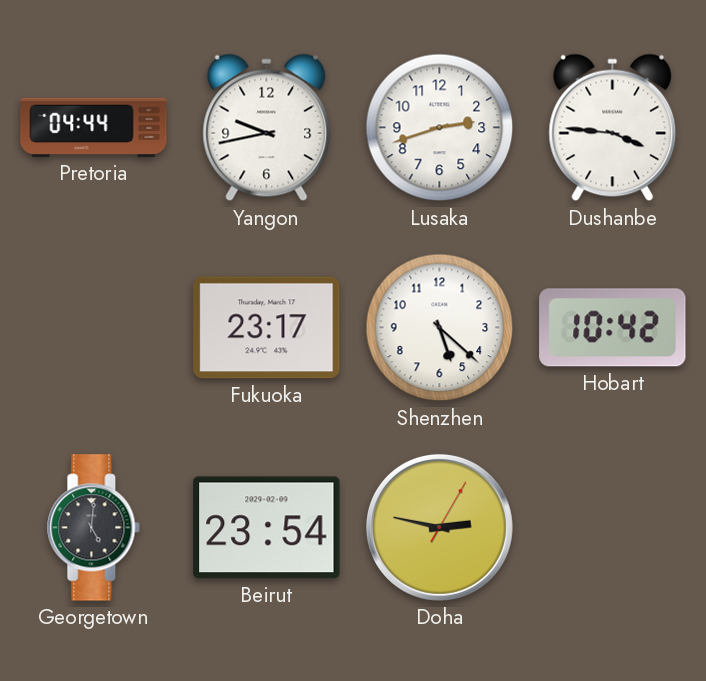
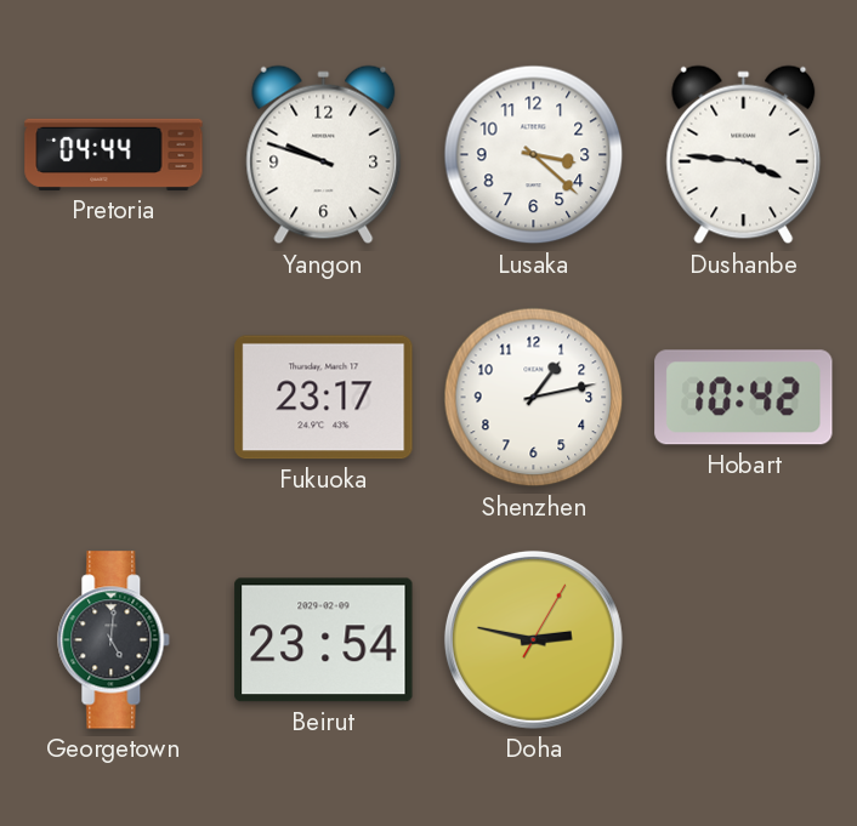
Yangon: 9:43 -> 9:48
Lusaka: 2:42 -> 3:22
Shenzhen: 5:22 -> 1:13
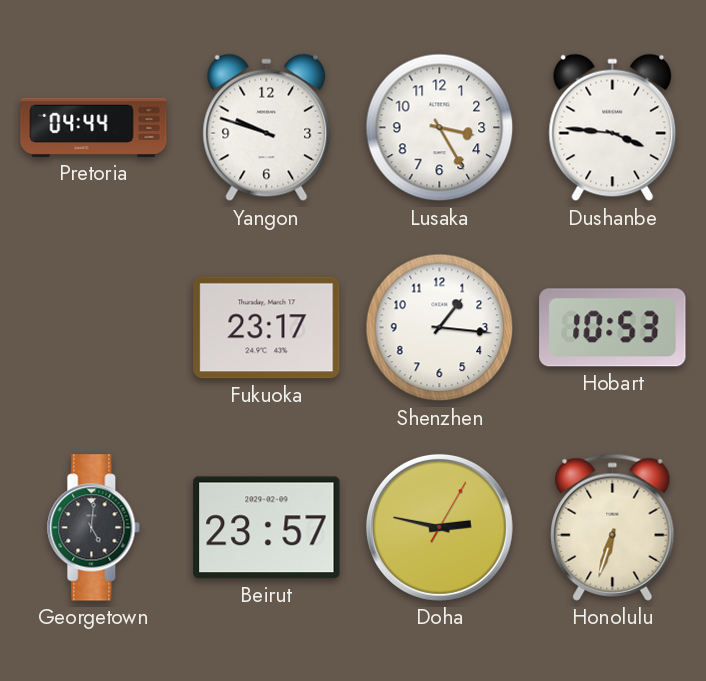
Lusaka: 3:22 -> 3:25
Shenzhen: 1:13 -> 1:16
Hobart: 10:42 -> 10:53
Beirut: 23:54 -> 23:57
Honolulu: none -> 6:33
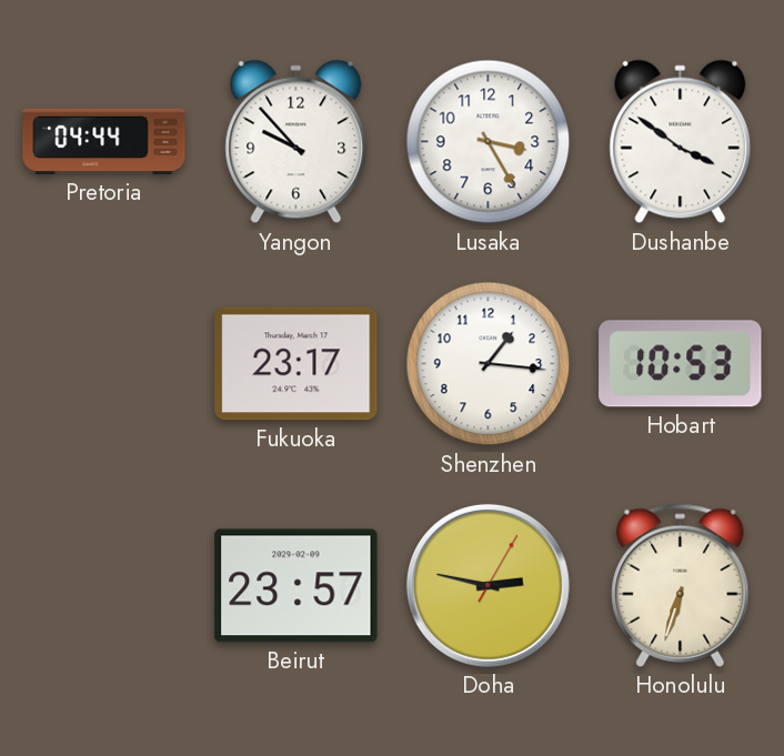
Yangon: 9:48 -> 9:53
Dushanbe: 3:46 -> 3:51
Georgetown: 5:01 -> none
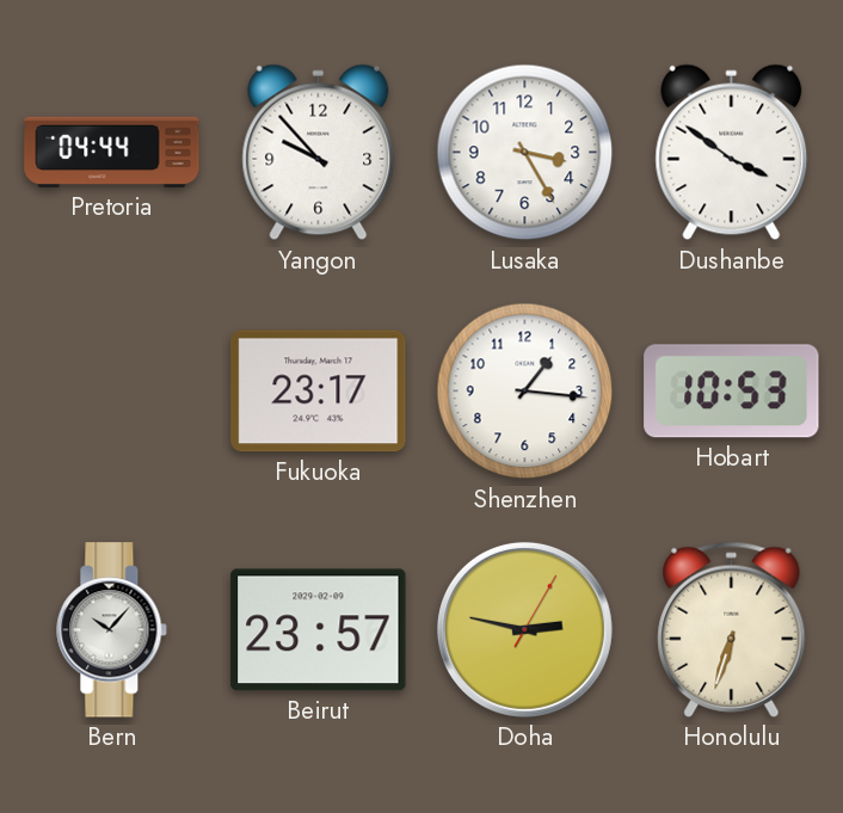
Bern: none -> 10:07
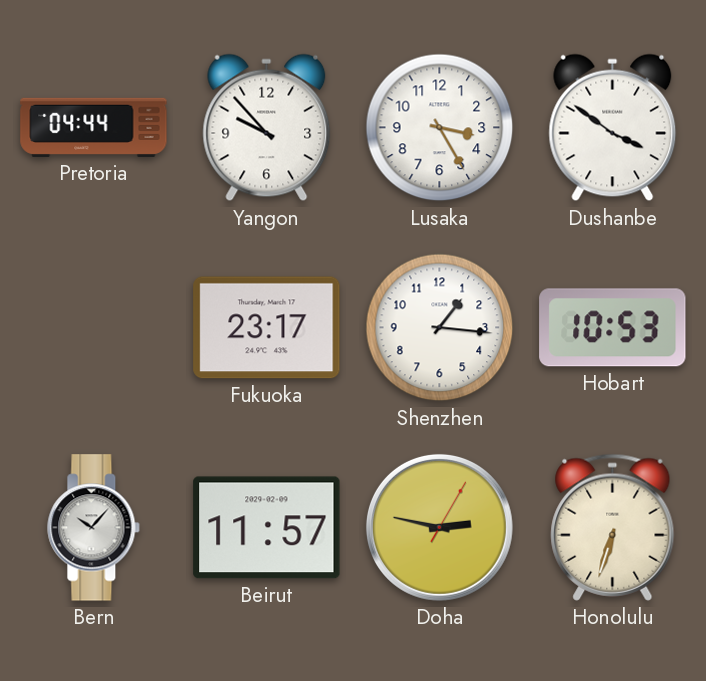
Beirut: 23:57 -> 11:57
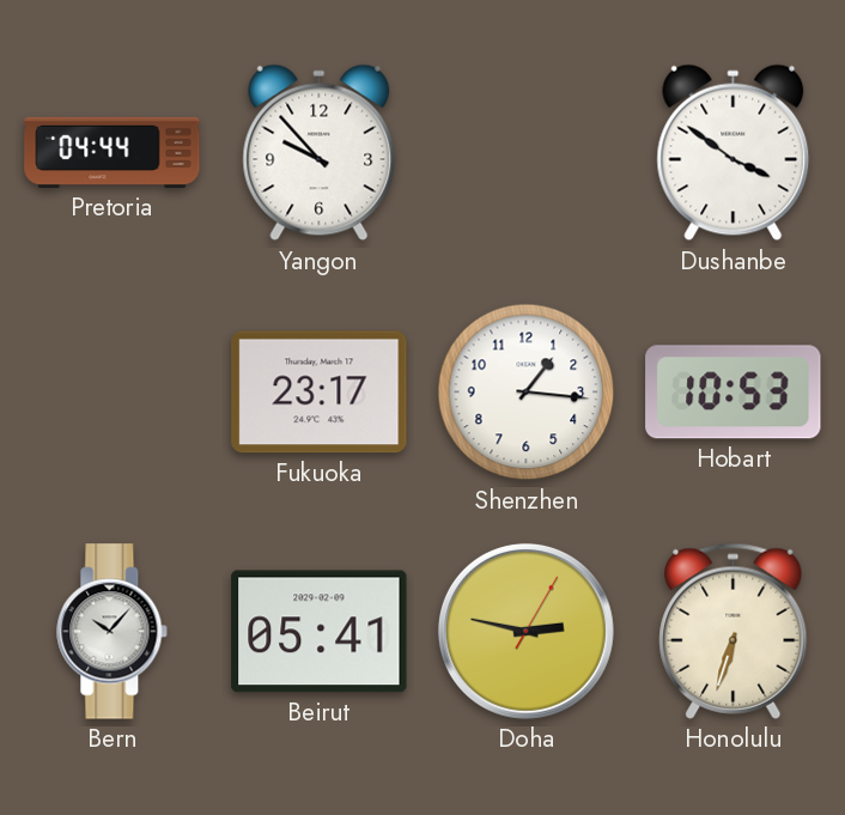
Lusaka: 3:25 -> none
Beirut: 11:57 -> 05:41
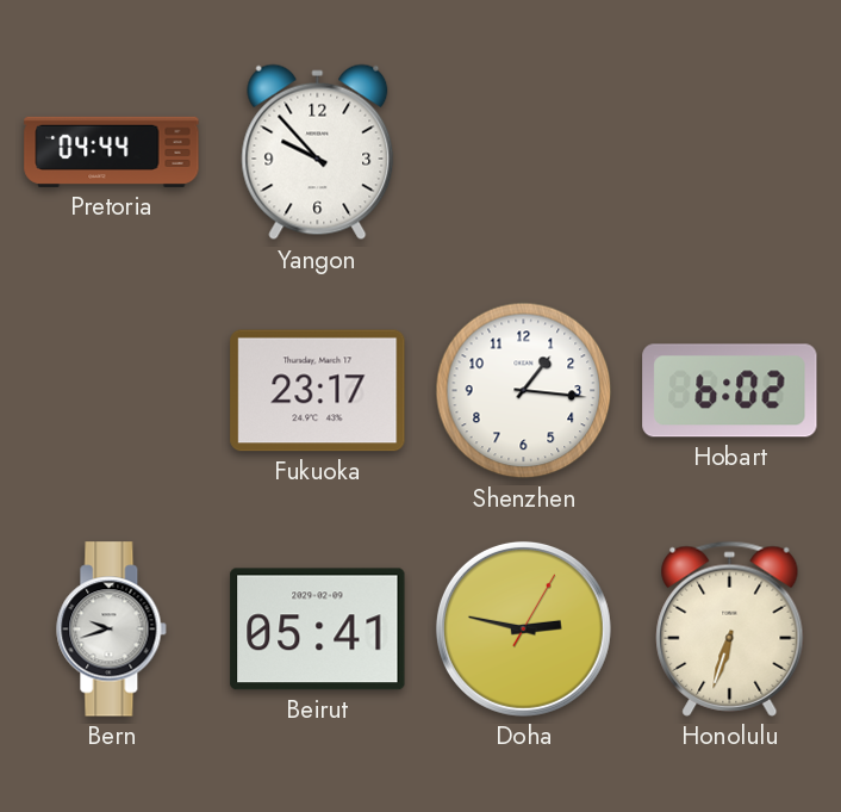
Dushanbe: 3:51 -> none
Hobart: 10:53 -> 6:02
Bern: 10:07 -> 9:42
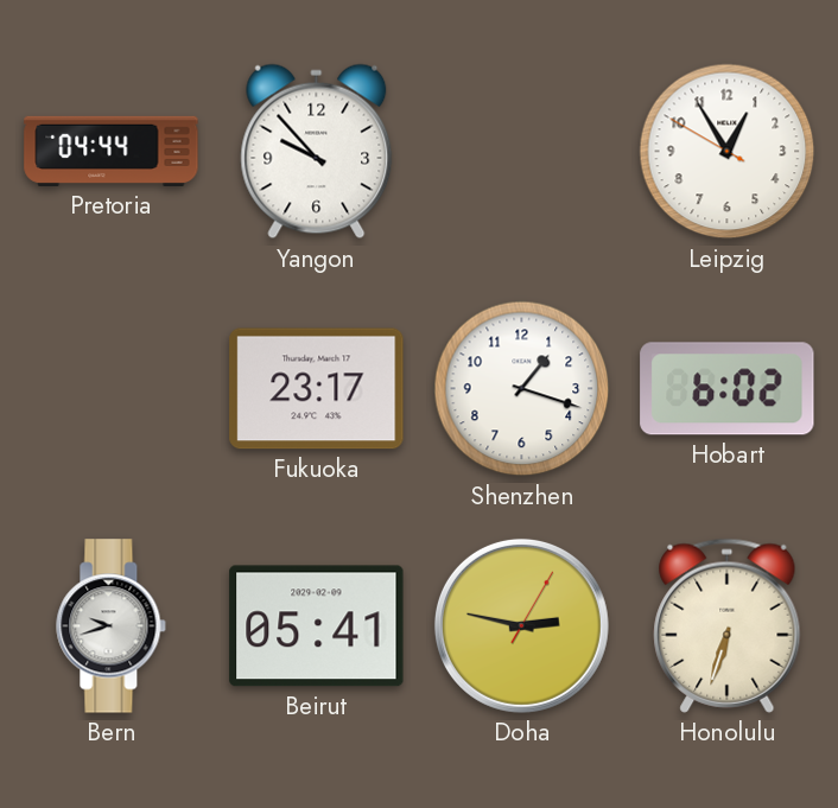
Leipzig: none -> 12:54
Shenzhen: 1:16 -> 1:18
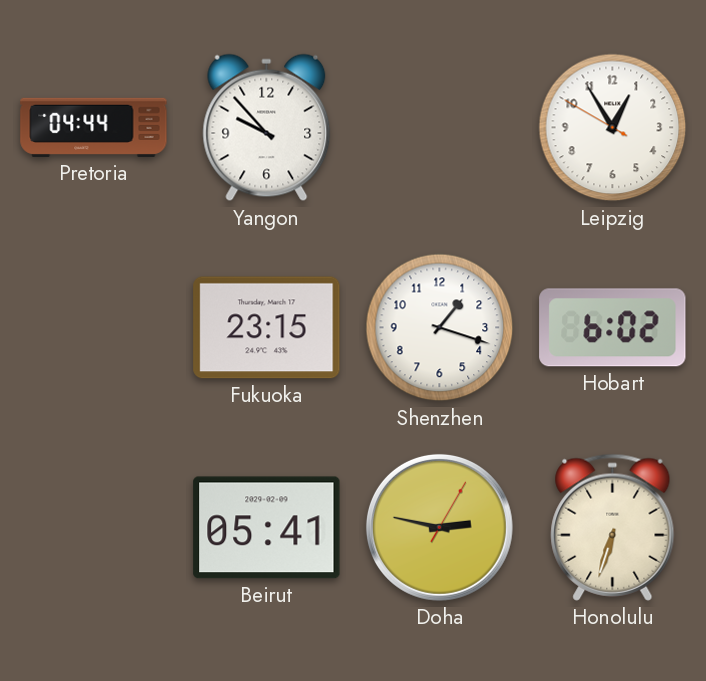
Fukuoka: 23:17 -> 23:15
Bern: 9:42 -> none
